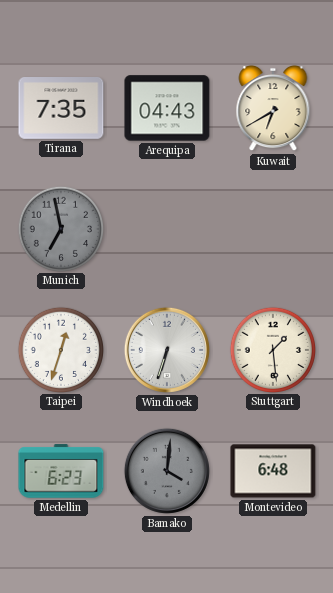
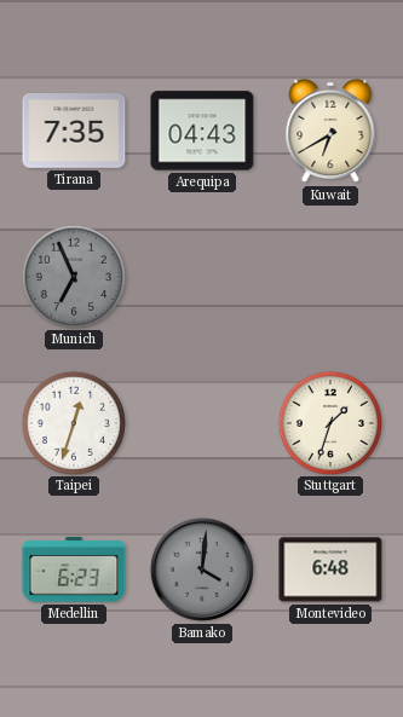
Munich: 6:58 -> 6:56
Windhoek: 6:33 -> none
Stuttgart: 1:29 -> 1:33
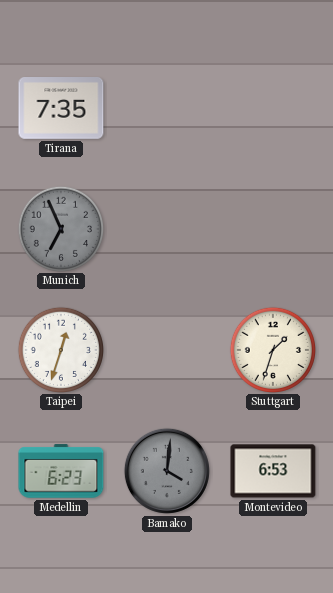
Arequipa: 04:43 -> none
Kuwait: 6:40 -> none
Montevideo: 6:48 -> 6:53
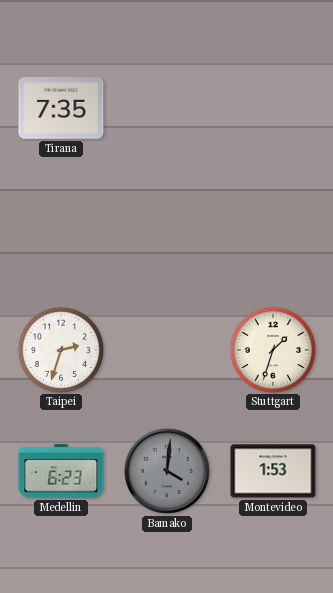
Munich: 6:56 -> none
Taipei: 12:33 -> 2:33
Montevideo: 6:53 -> 1:53
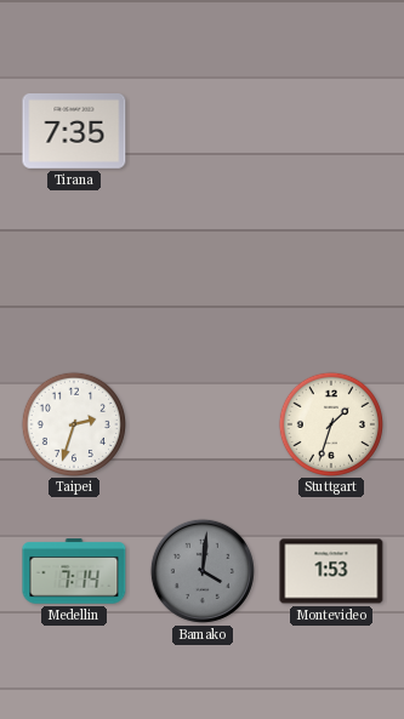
Medellin: 6:23 -> 7:14
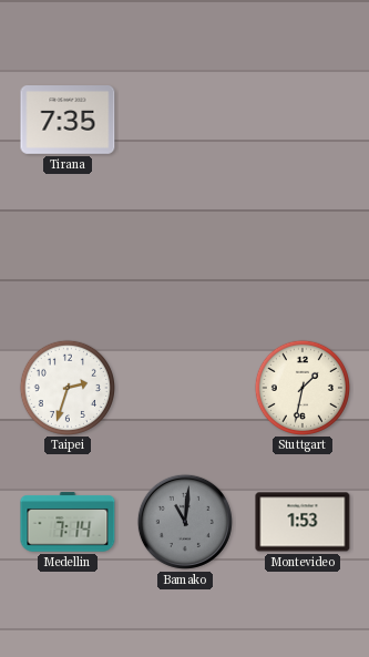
Stuttgart: 1:33 -> 1:32
Bamako: 4:01 -> 11:01
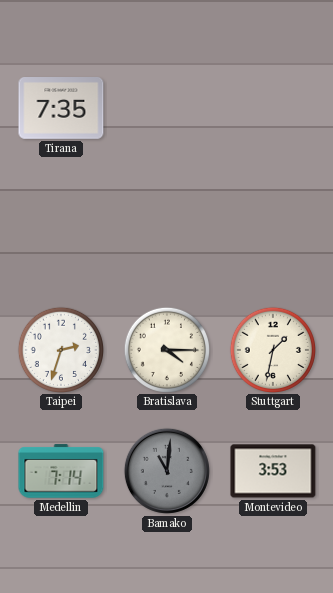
Bratislava: none -> 4:15
Montevideo: 1:53 -> 3:53
